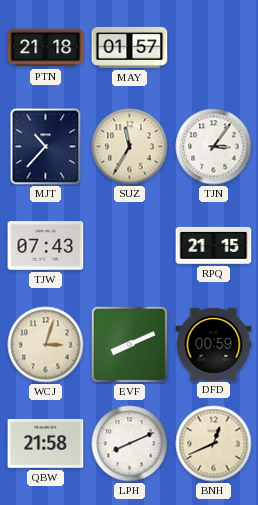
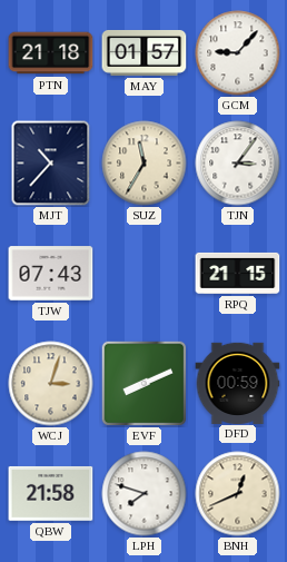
GCM: none -> 9:07
LPH: 8:11 -> 7:48
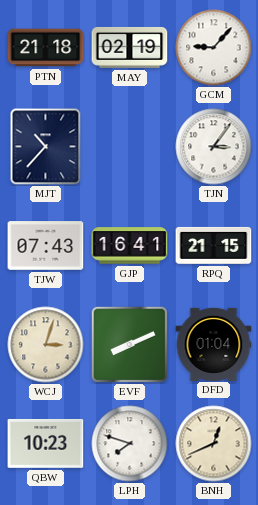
MAY: 01:57 -> 02:19
SUZ: 11:35 -> none
GJP: none -> 16:41
DFD: 00:59 -> 01:04
QBW: 21:58 -> 10:23
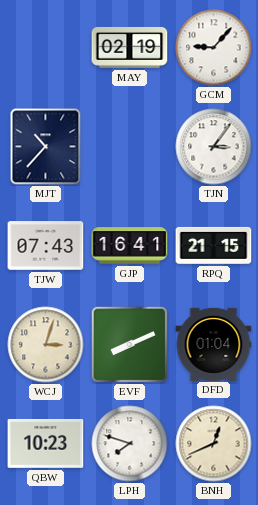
PTN: 21:18 -> none
